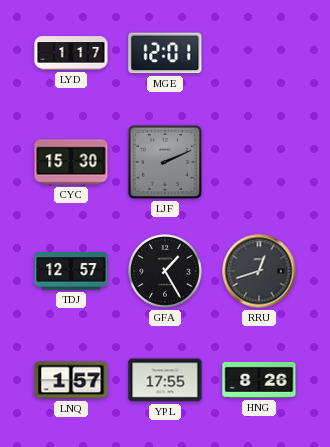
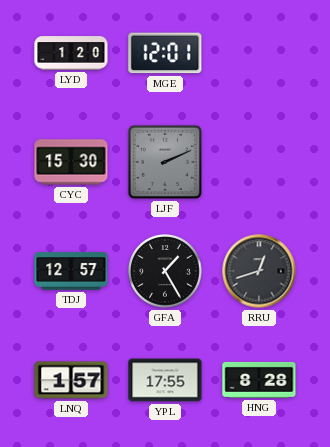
LYD: 1:17 -> 1:20
HNG: 8:26 -> 8:28
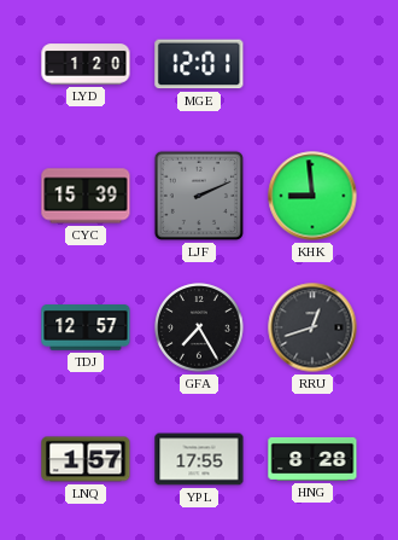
CYC: 15:30 -> 15:39
KHK: none -> 8:59
GFA: 1:25 -> 7:25
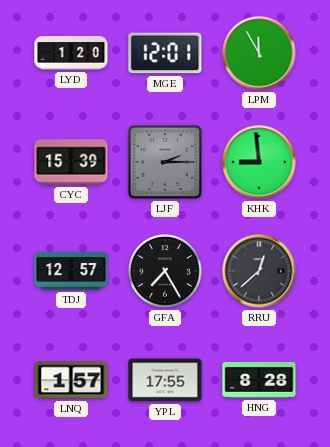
LPM: none -> 11:55
LJF: 2:11 -> 2:15
RRU: 12:42 -> 12:38
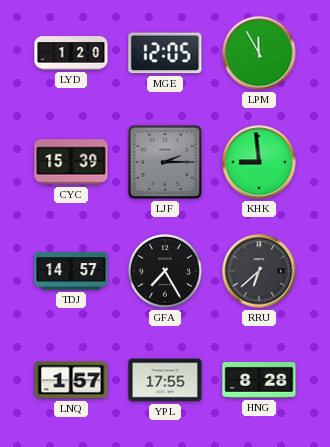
MGE: 12:01 -> 12:05
TDJ: 12:57 -> 14:57
RRU: 12:38 -> 6:38
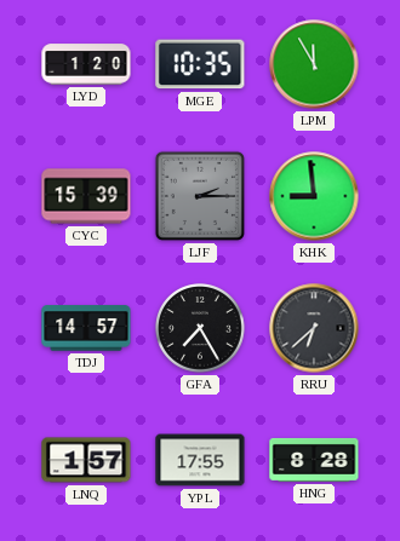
MGE: 12:05 -> 10:35
